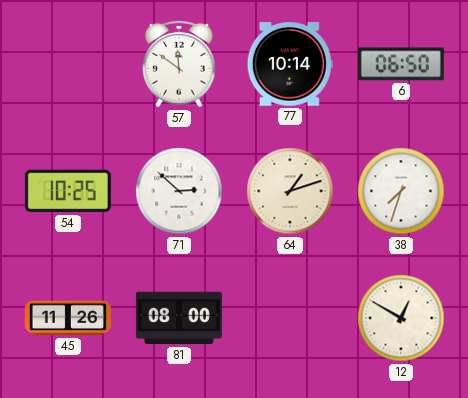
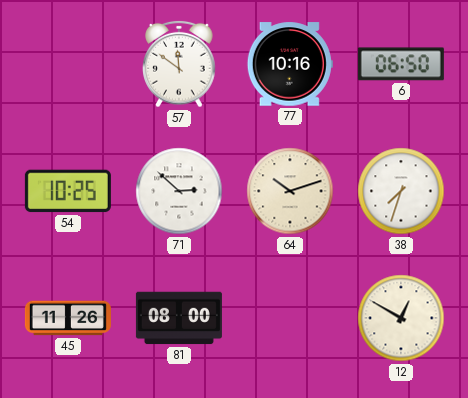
77: 10:14 -> 10:16
64: 1:12 -> 10:12
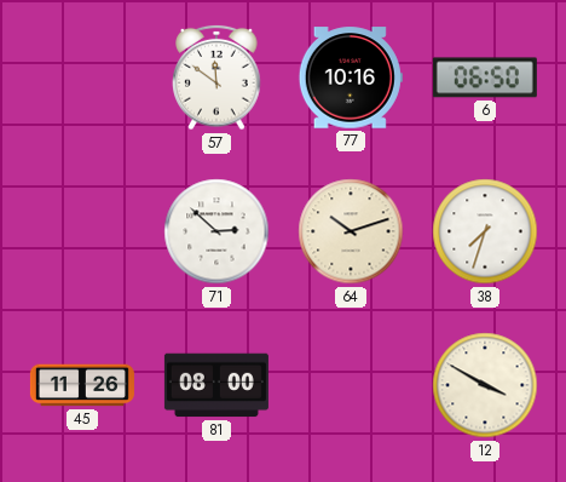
54: 10:25 -> none
12: 12:50 -> 3:50
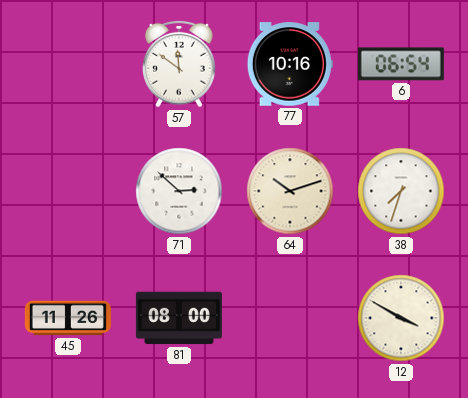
6: 06:50 -> 06:54
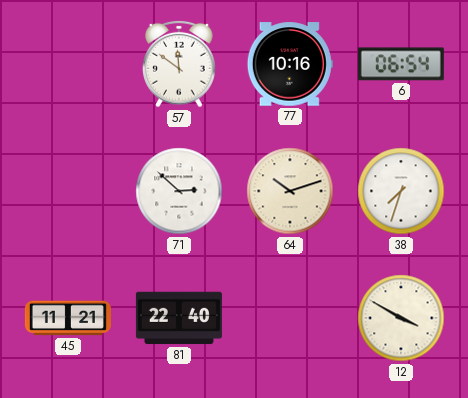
45: 11:26 -> 11:21
81: 08:00 -> 22:40
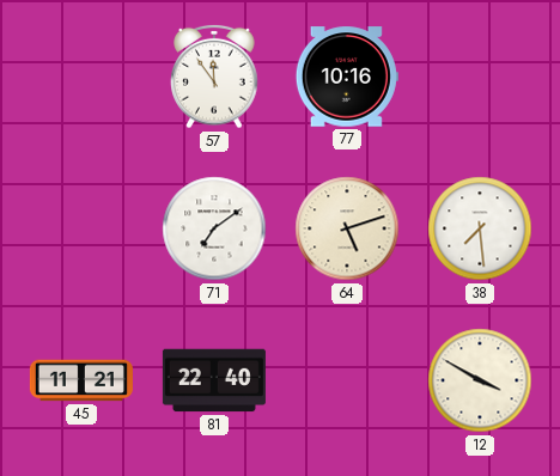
57: 11:51 -> 11:54
6: 06:54 -> none
71: 2:52 -> 7:09
64: 10:12 -> 5:12
38: 7:33 -> 7:29
